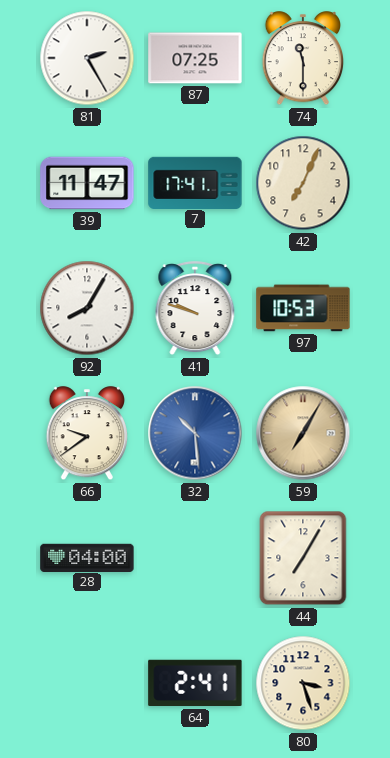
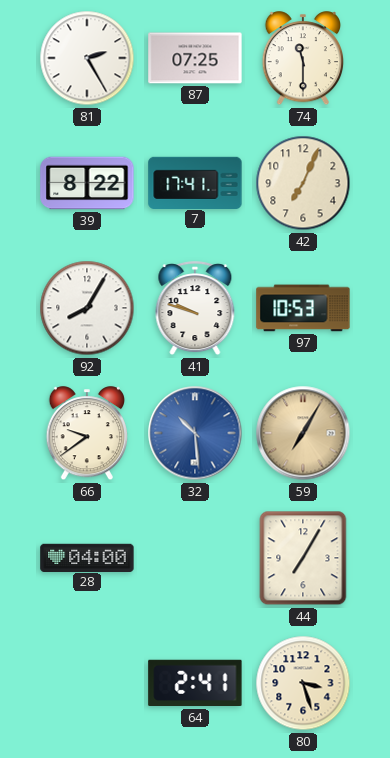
39: 11:47 -> 8:22
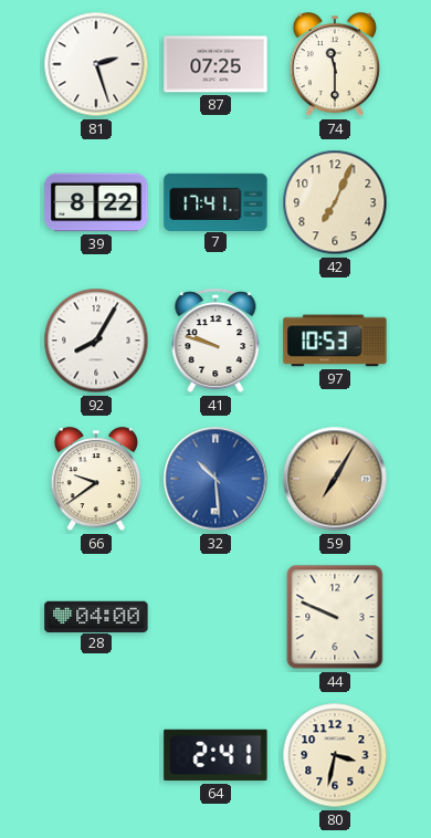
81: 2:25 -> 2:27
44: 7:05 -> 9:49
80: 3:27 -> 3:32
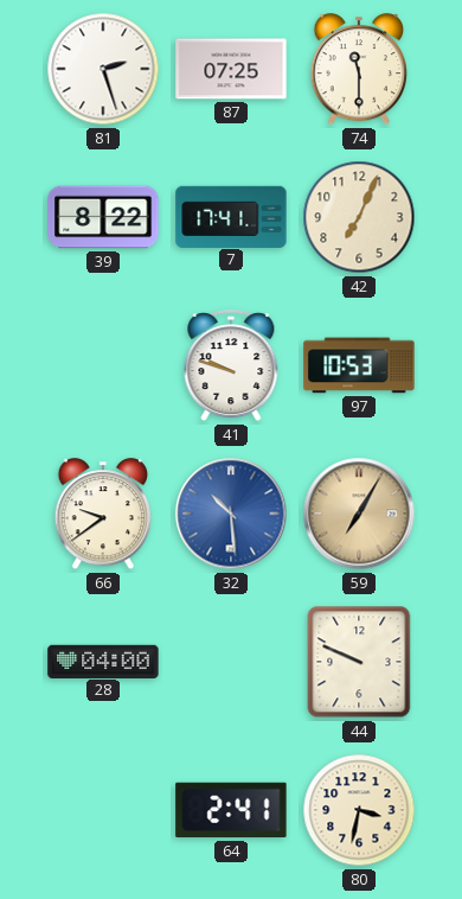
92: 8:05 -> none
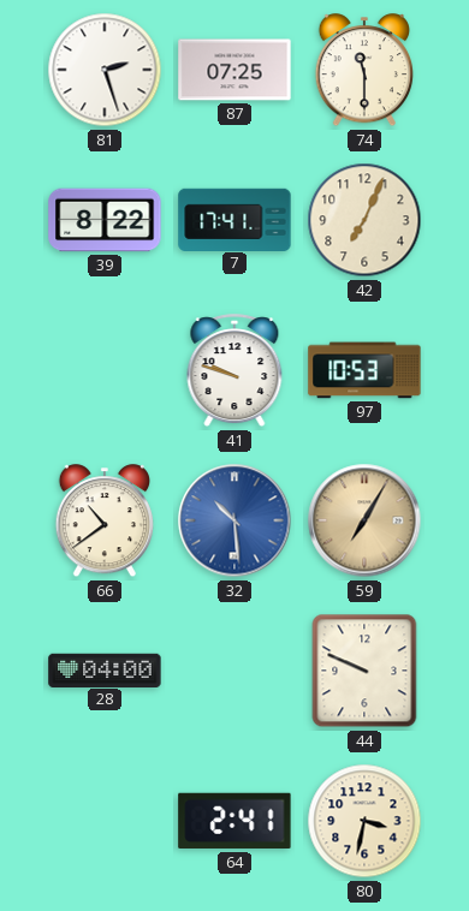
66: 9:39 -> 10:39
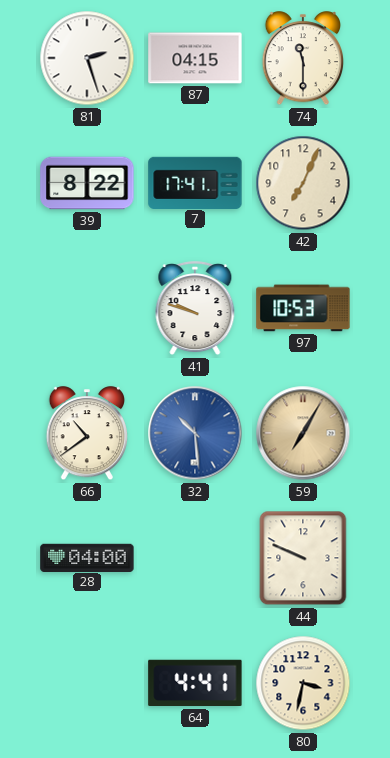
87: 07:25 -> 04:15
64: 2:41 -> 4:41
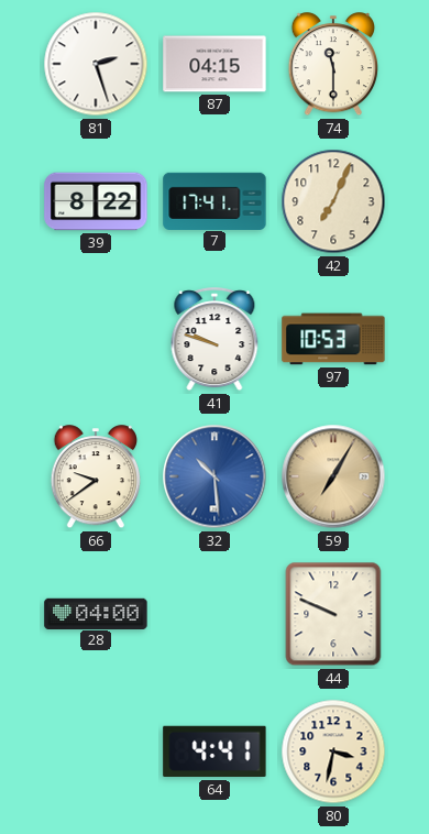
66: 10:39 -> 9:39
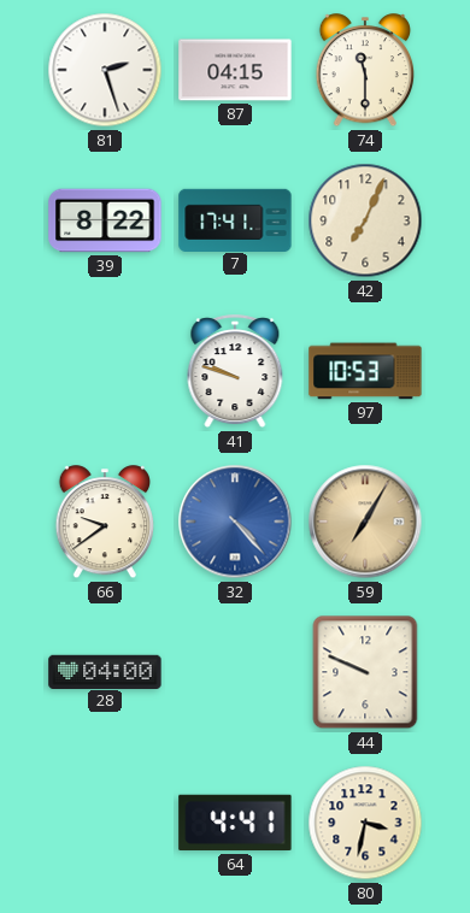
32: 10:29 -> 4:23
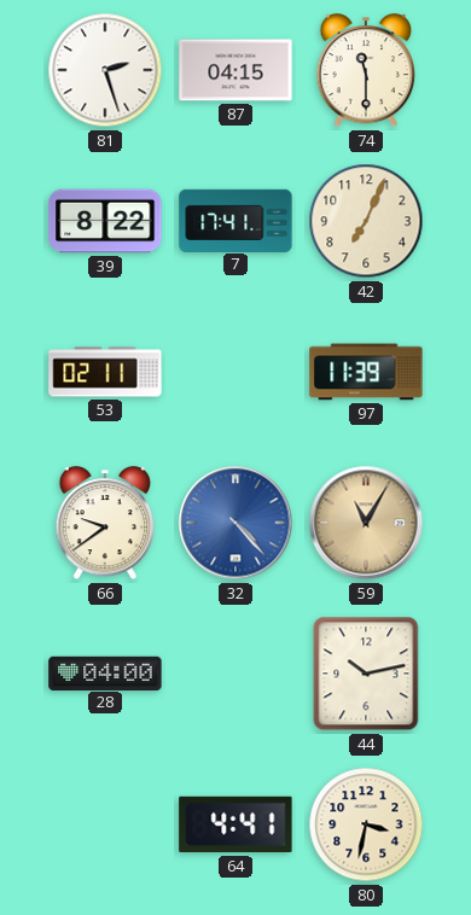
53: none -> 02:11
41: 9:48 -> none
97: 10:53 -> 11:39
59: 7:05 -> 11:05
44: 9:49 -> 10:13
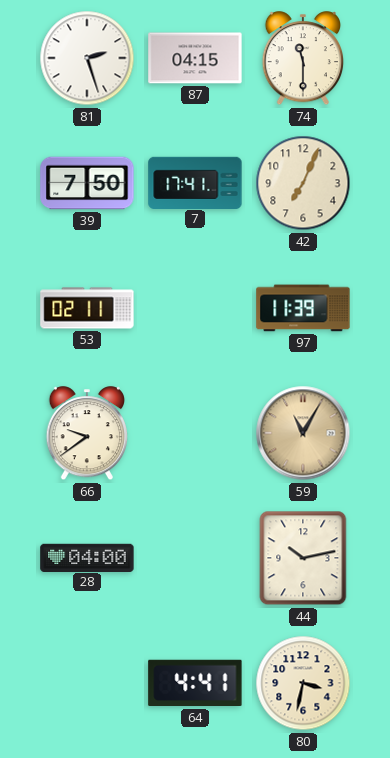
39: 8:22 -> 7:50
32: 4:23 -> none
